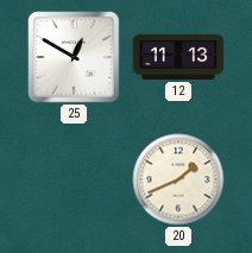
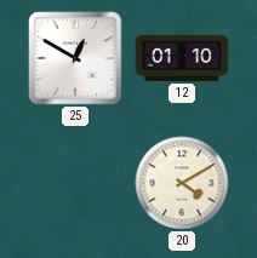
12: 11:13 -> 01:10
20: 1:41 -> 4:10
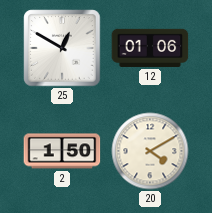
12: 01:10 -> 01:06
2: none -> 1:50
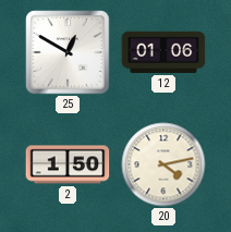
20: 4:10 -> 4:13
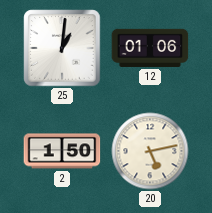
25: 12:50 -> 1:01
20: 4:13 -> 5:13
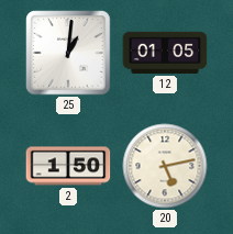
12: 01:06 -> 01:05
